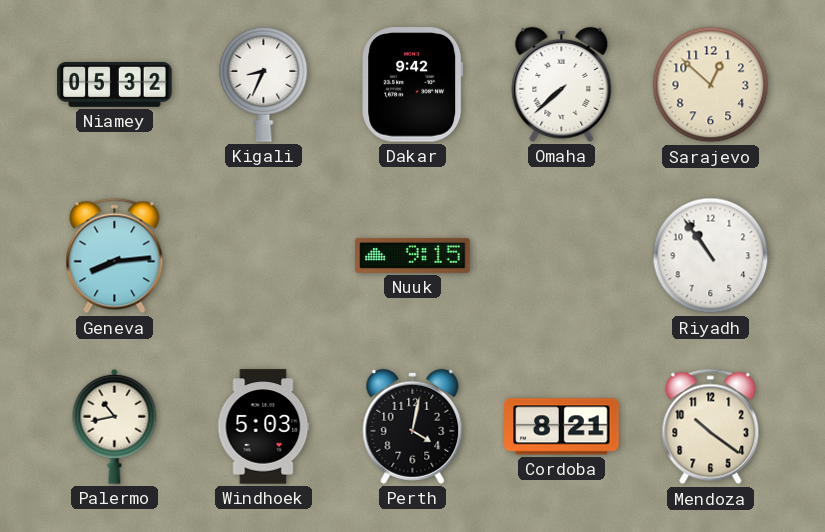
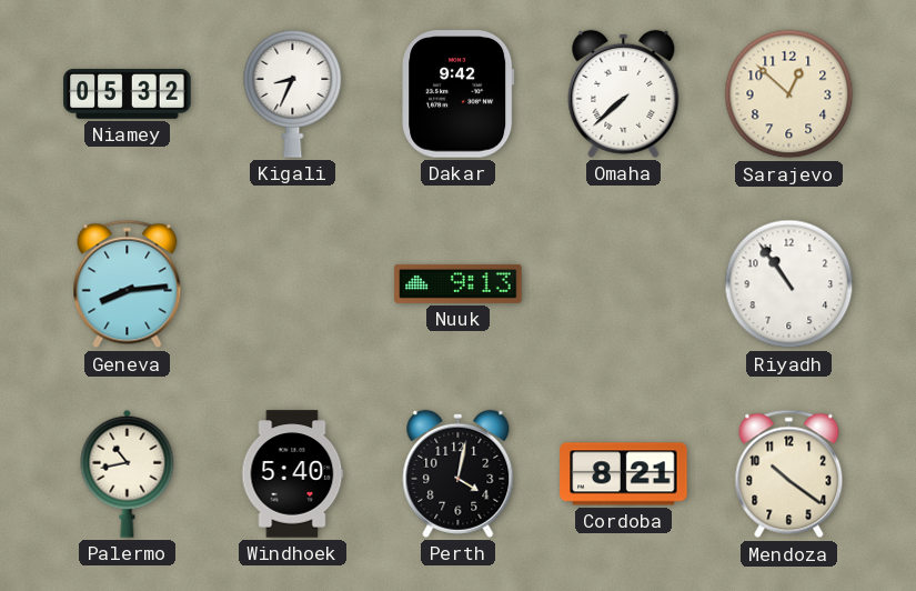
Nuuk: 9:15 -> 9:13
Windhoek: 5:03 -> 5:40
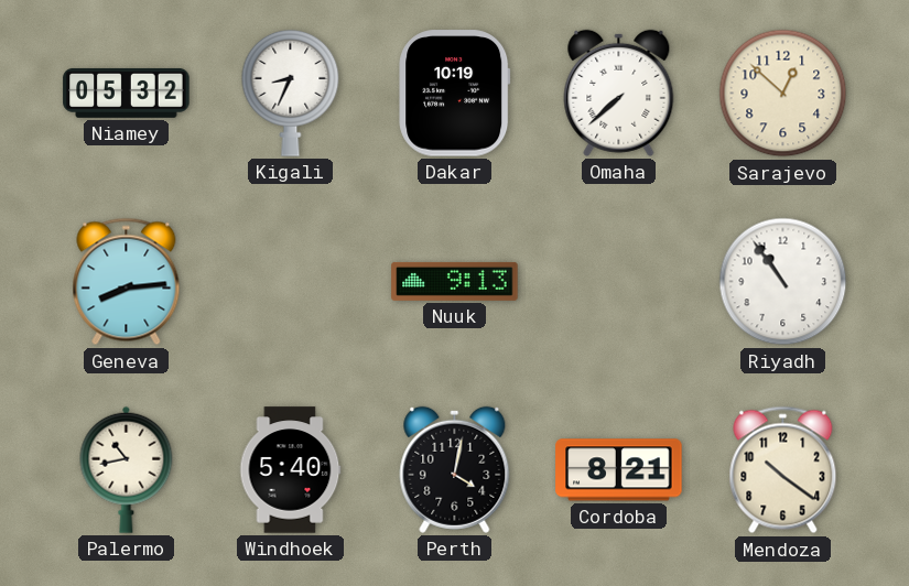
Dakar: 9:42 -> 10:19
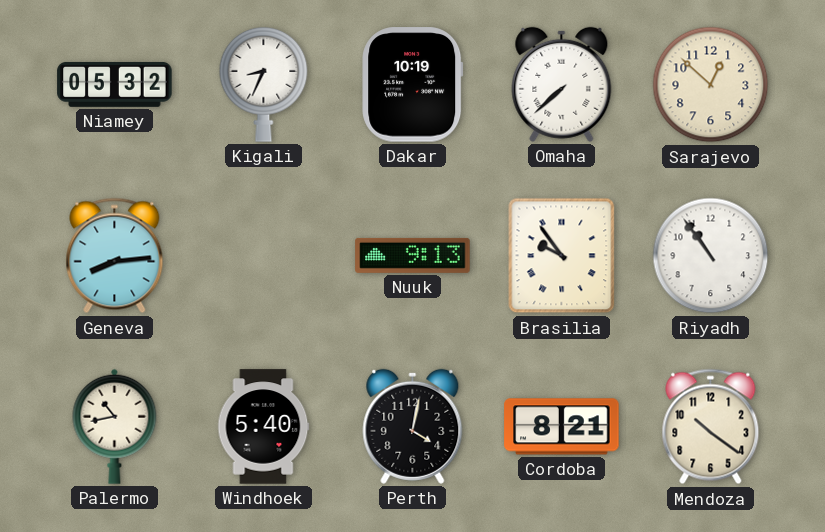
Brasilia: none -> 9:54
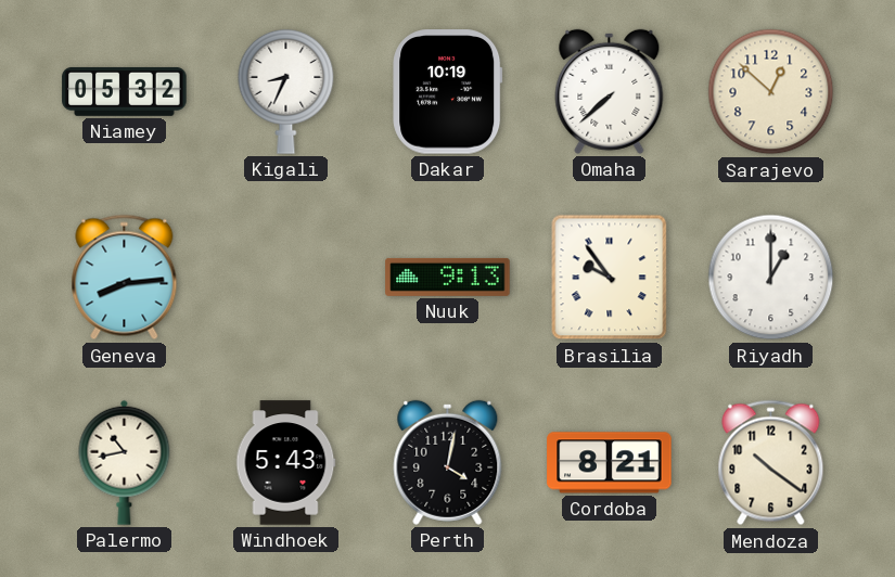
Riyadh: 10:54 -> 1:00
Windhoek: 5:40 -> 5:43
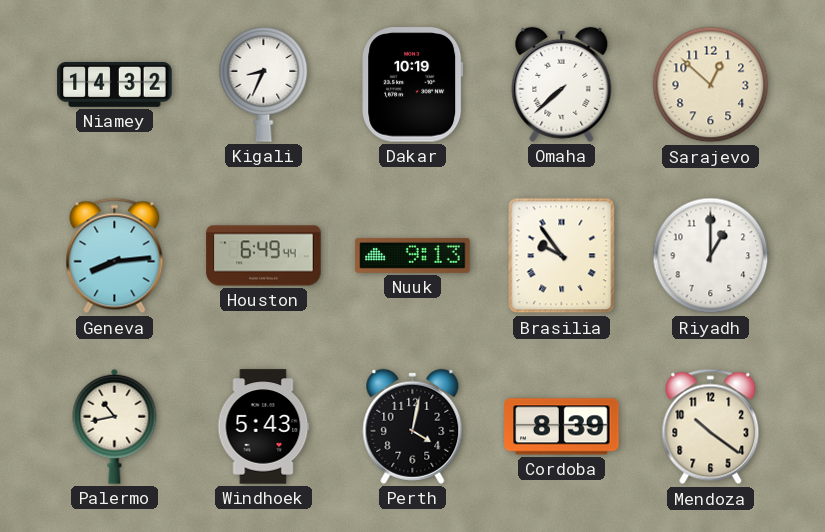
Niamey: 05:32 -> 14:32
Houston: none -> 6:49
Cordoba: 8:21 -> 8:39
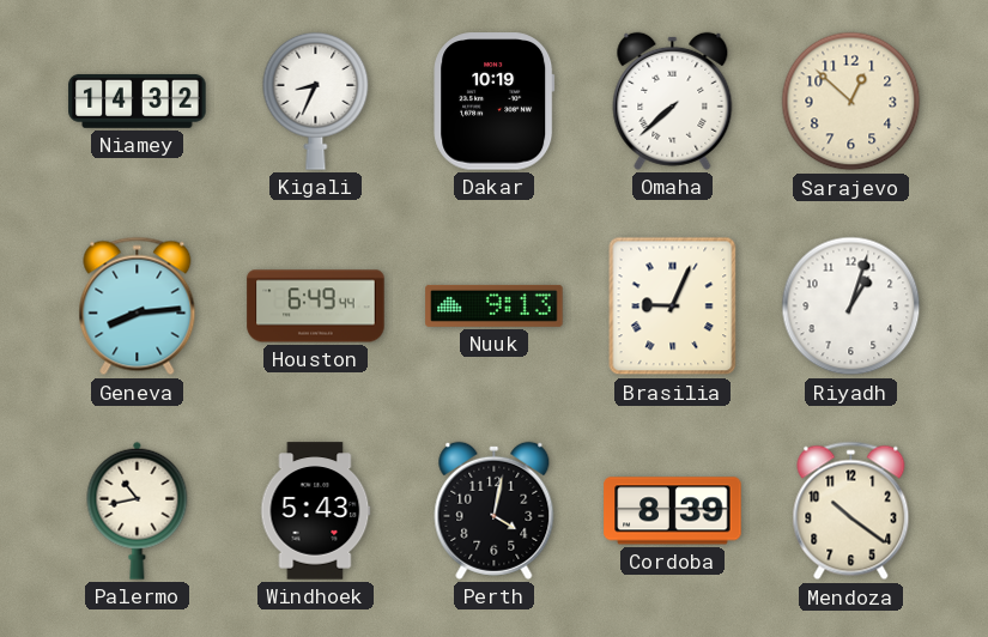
Brasilia: 9:54 -> 9:04
Riyadh: 1:00 -> 1:03
